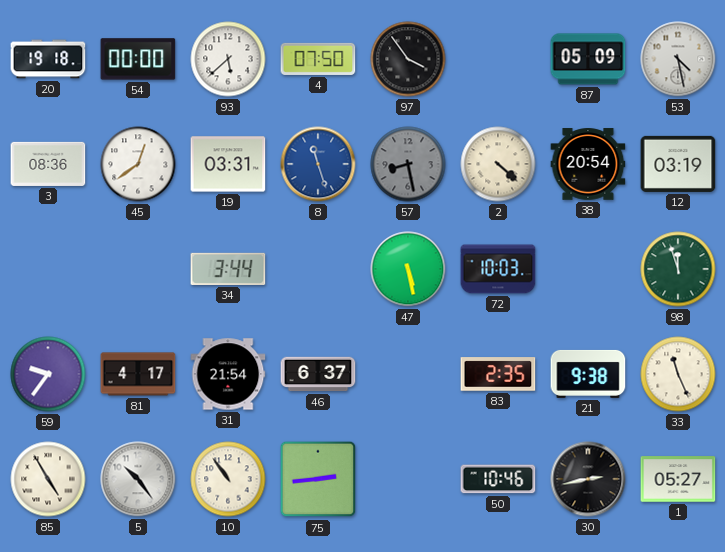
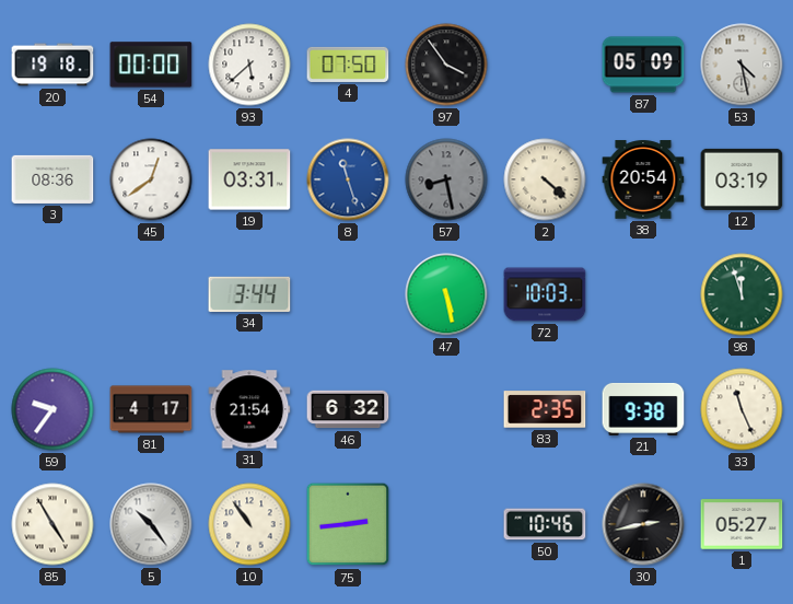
46: 6:37 -> 6:32
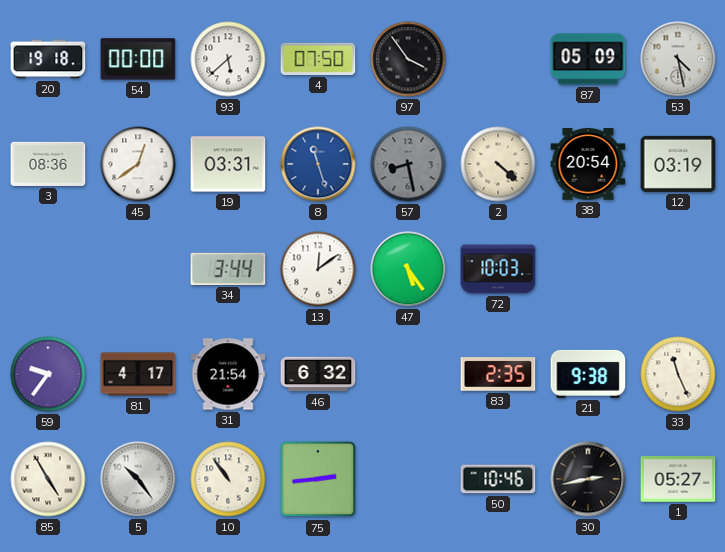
13: none -> 12:09
47: 5:28 -> 5:24
98: 11:57 -> none
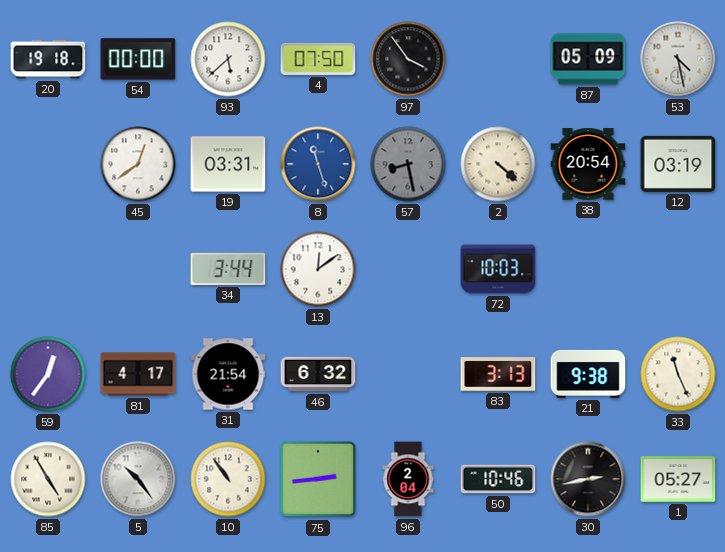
3: 08:36 -> none
47: 5:24 -> none
59: 9:36 -> 12:36
83: 2:35 -> 3:13
96: none -> 2:04
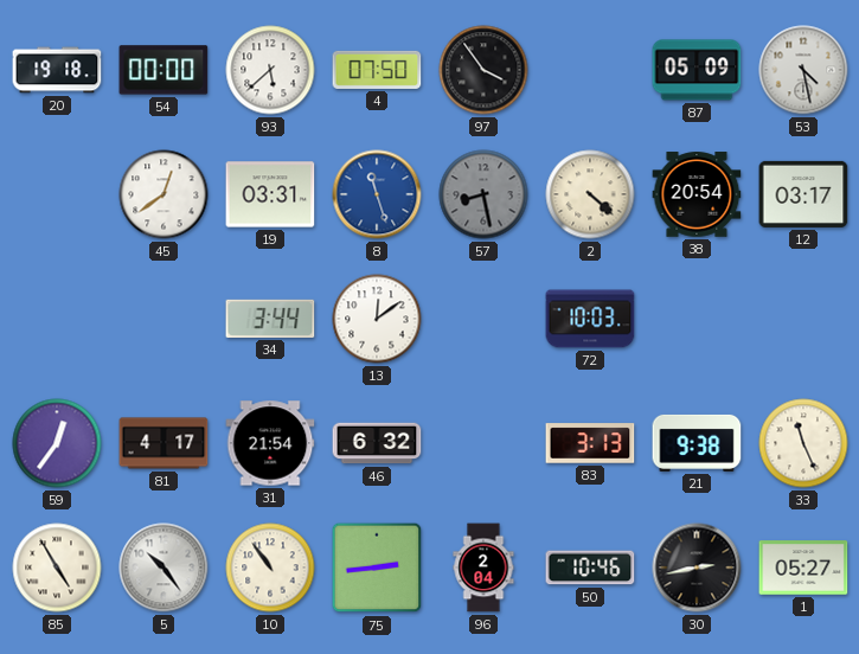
12: 03:19 -> 03:17
